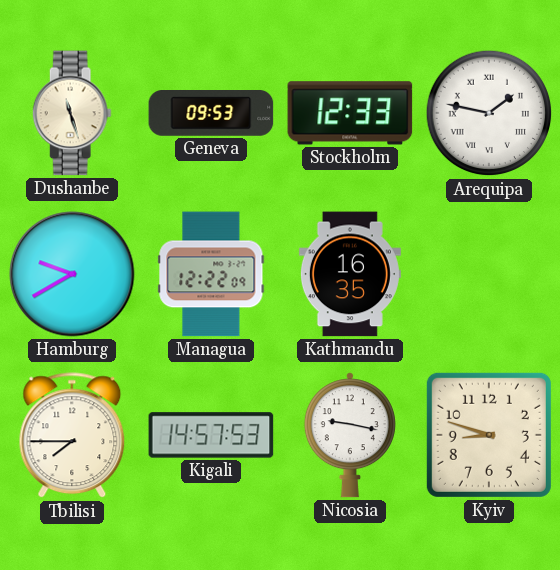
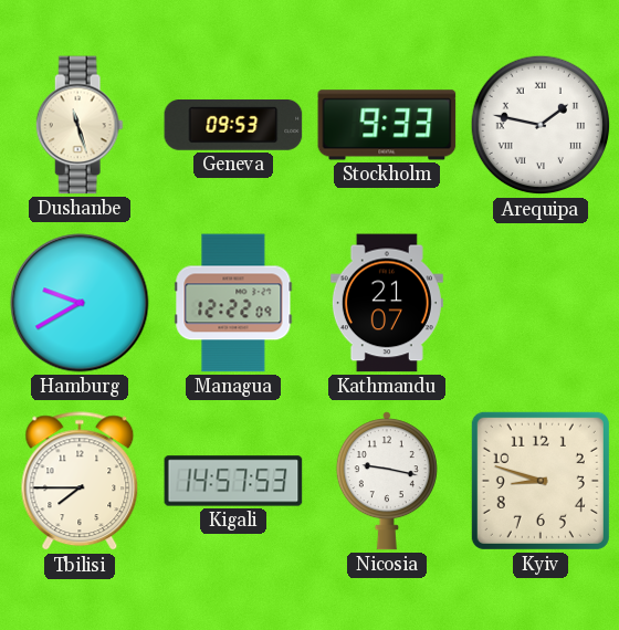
Stockholm: 12:33 -> 9:33
Kathmandu: 16:35 -> 21:07
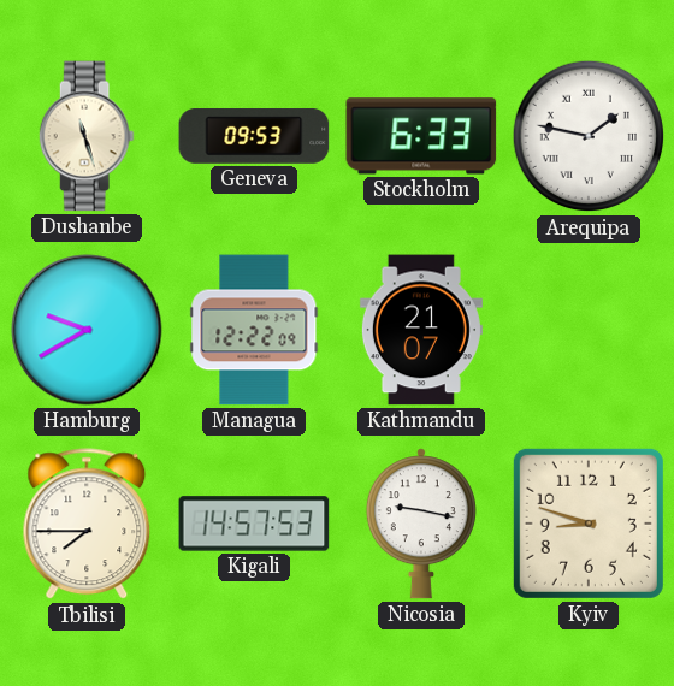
Stockholm: 9:33 -> 6:33
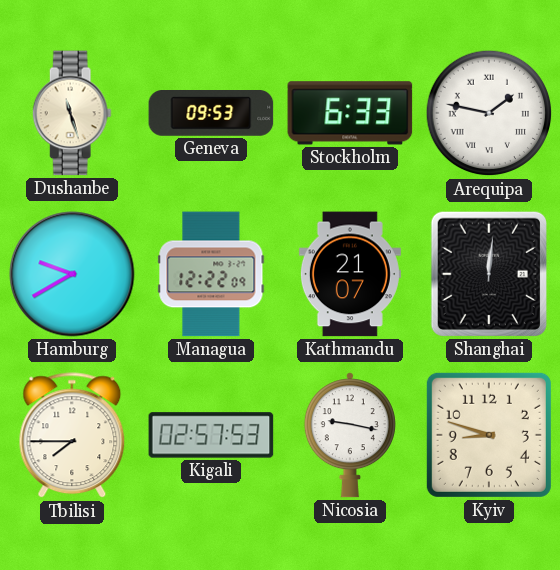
Shanghai: none -> 12:01
Kigali: 14:57 -> 02:57
